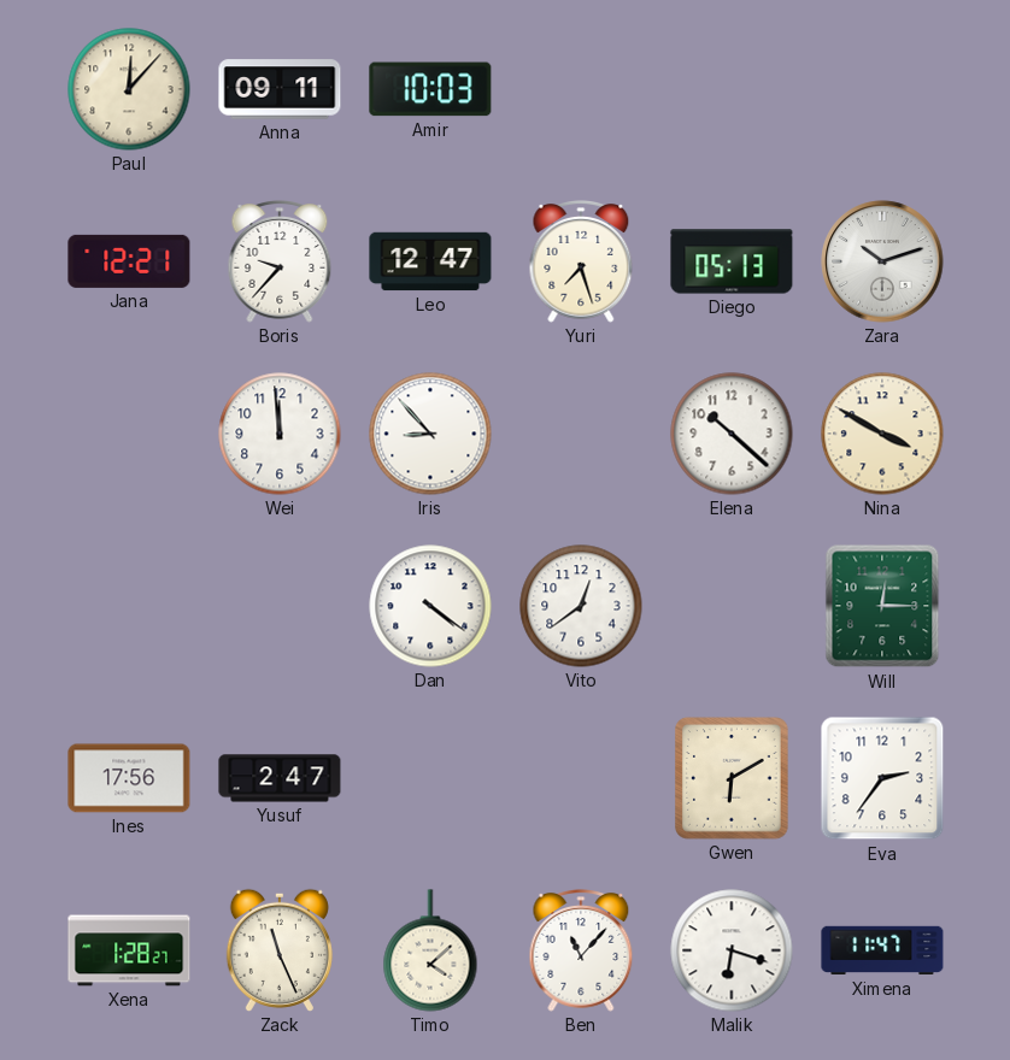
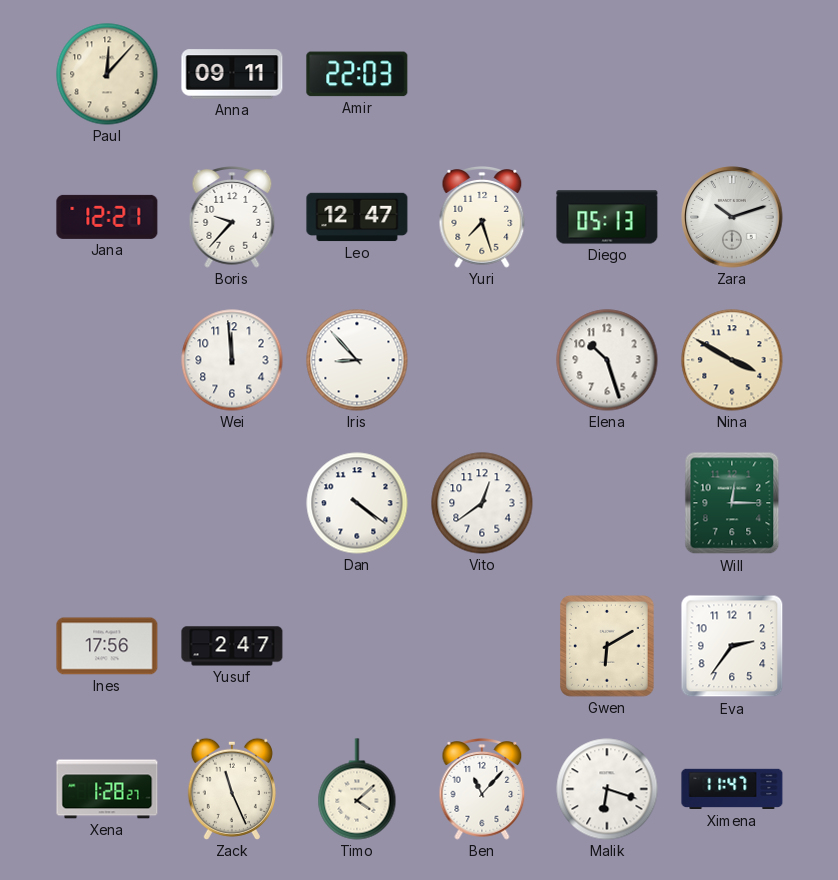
Amir: 10:03 -> 22:03
Elena: 10:22 -> 10:27
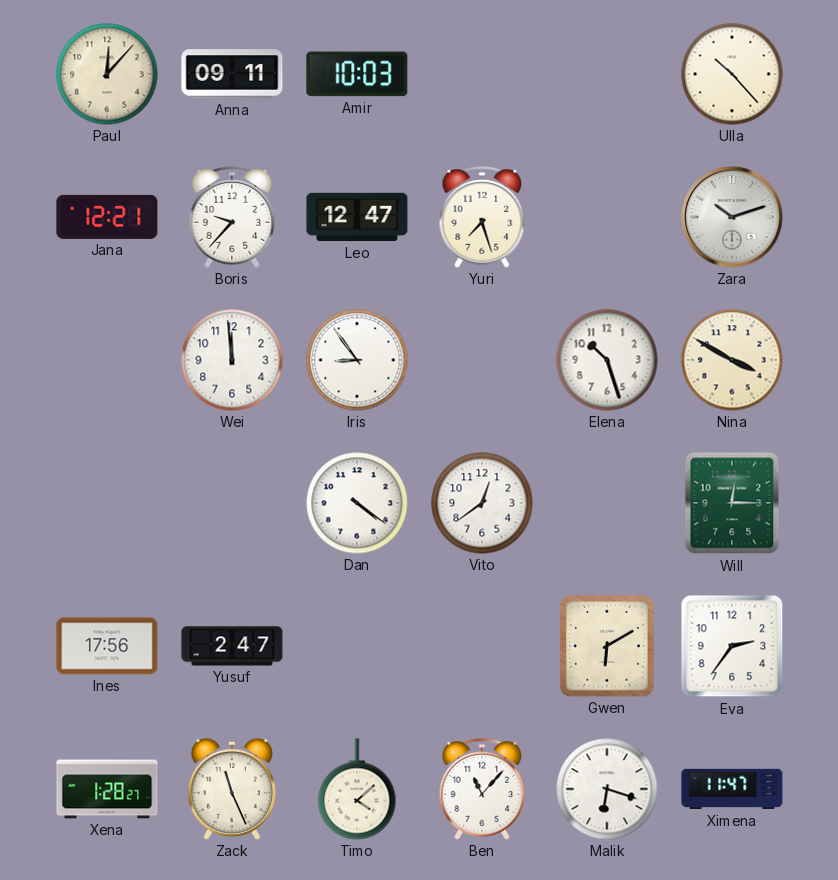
Amir: 22:03 -> 10:03
Ulla: none -> 10:23
Diego: 05:13 -> none
Iris: 8:53 -> 8:54
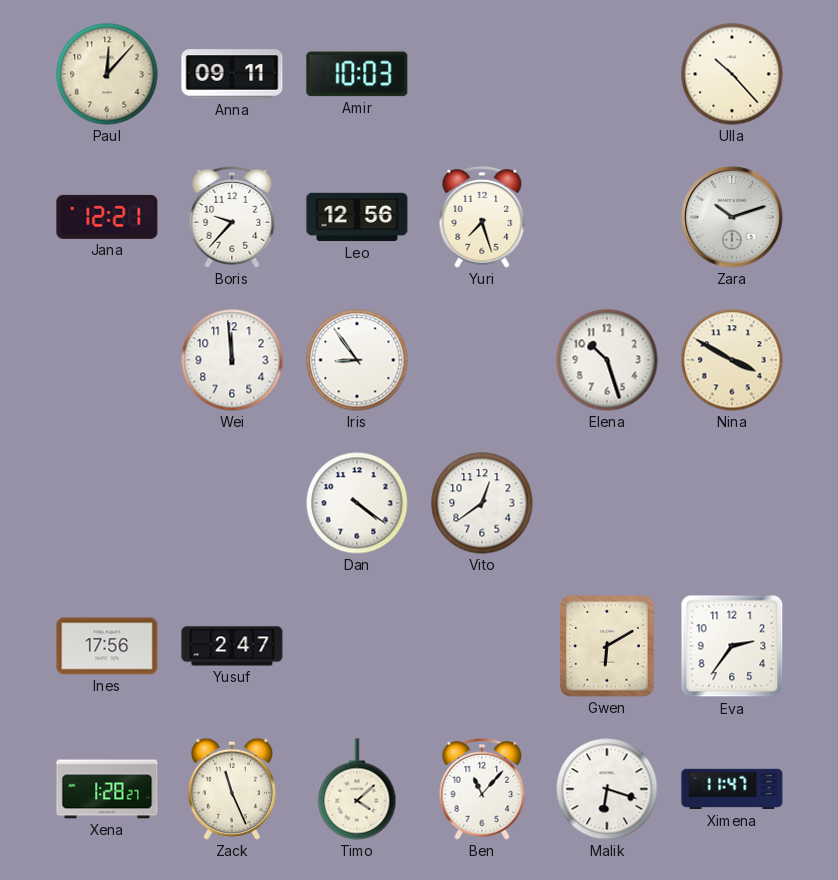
Leo: 12:47 -> 12:56
Will: 12:15 -> none
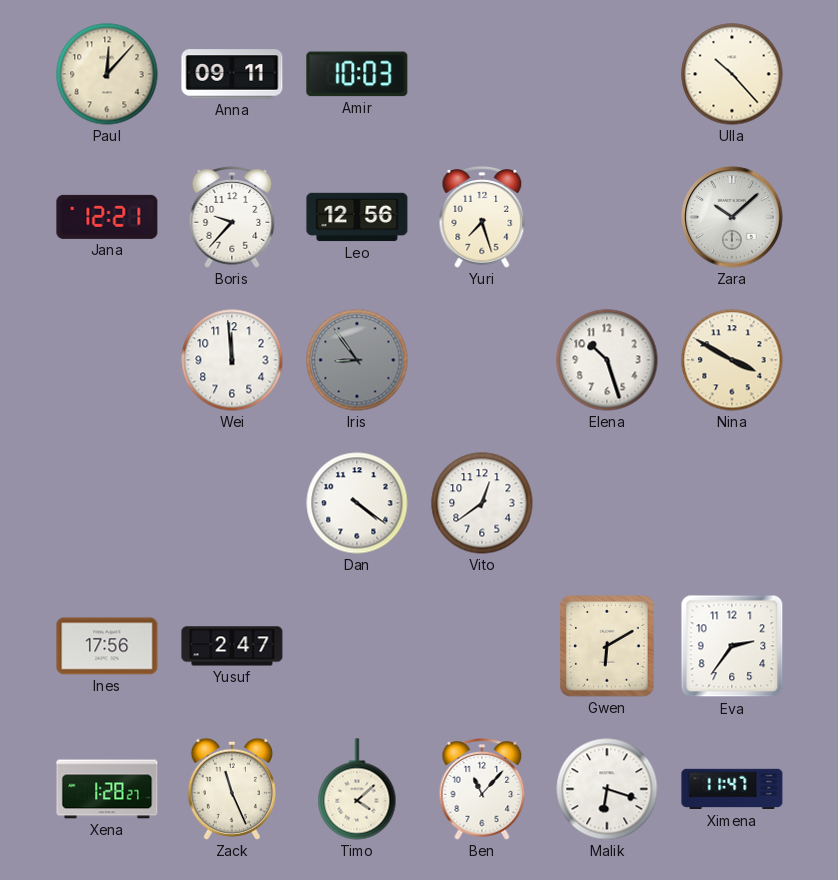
Zara: 10:12 -> 10:08
Iris dial: white -> grey
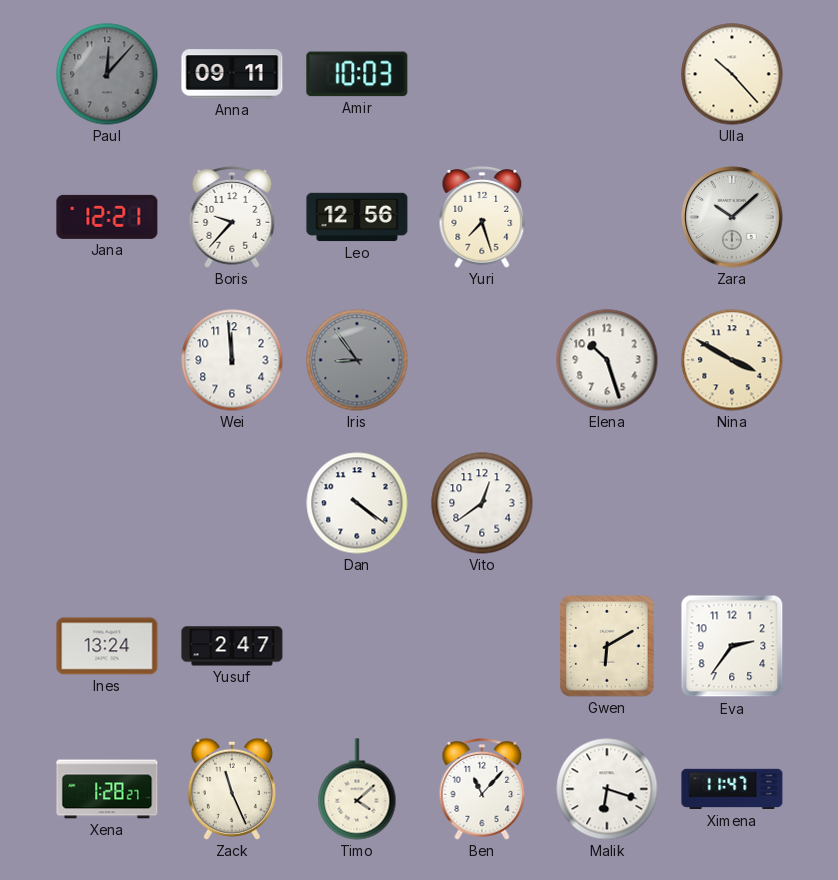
Paul dial: cream -> grey
Ines: 17:56 -> 13:24
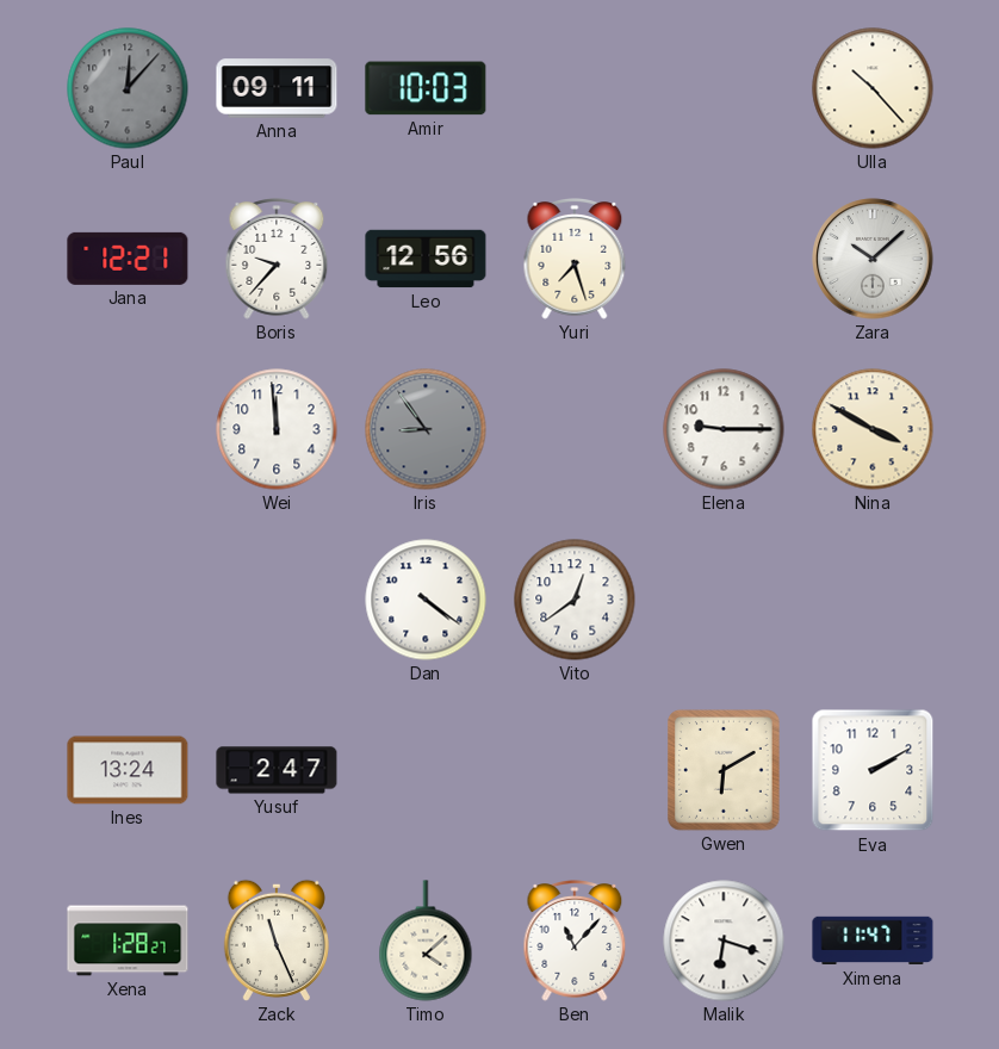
Elena: 10:27 -> 9:15
Eva: 2:36 -> 2:10
